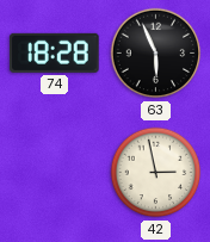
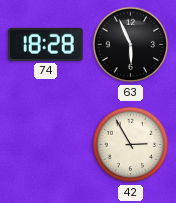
42: 2:58 -> 2:55
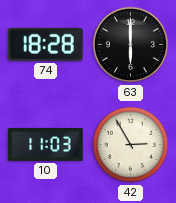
63: 5:56 -> 6:00
10: none -> 11:03
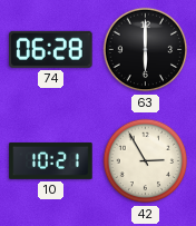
74: 18:28 -> 06:28
10: 11:03 -> 10:21
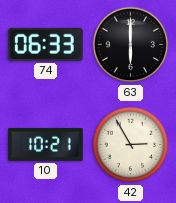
74: 06:28 -> 06:33
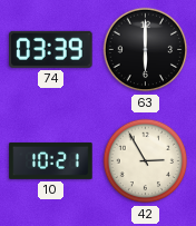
74: 06:33 -> 03:39
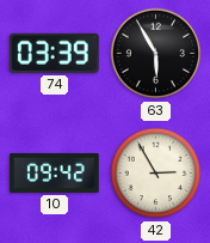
63: 6:00 -> 5:55
10: 10:21 -> 09:42
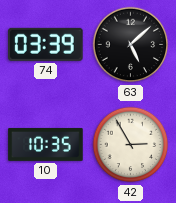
63: 5:55 -> 5:08
10: 09:42 -> 10:35
